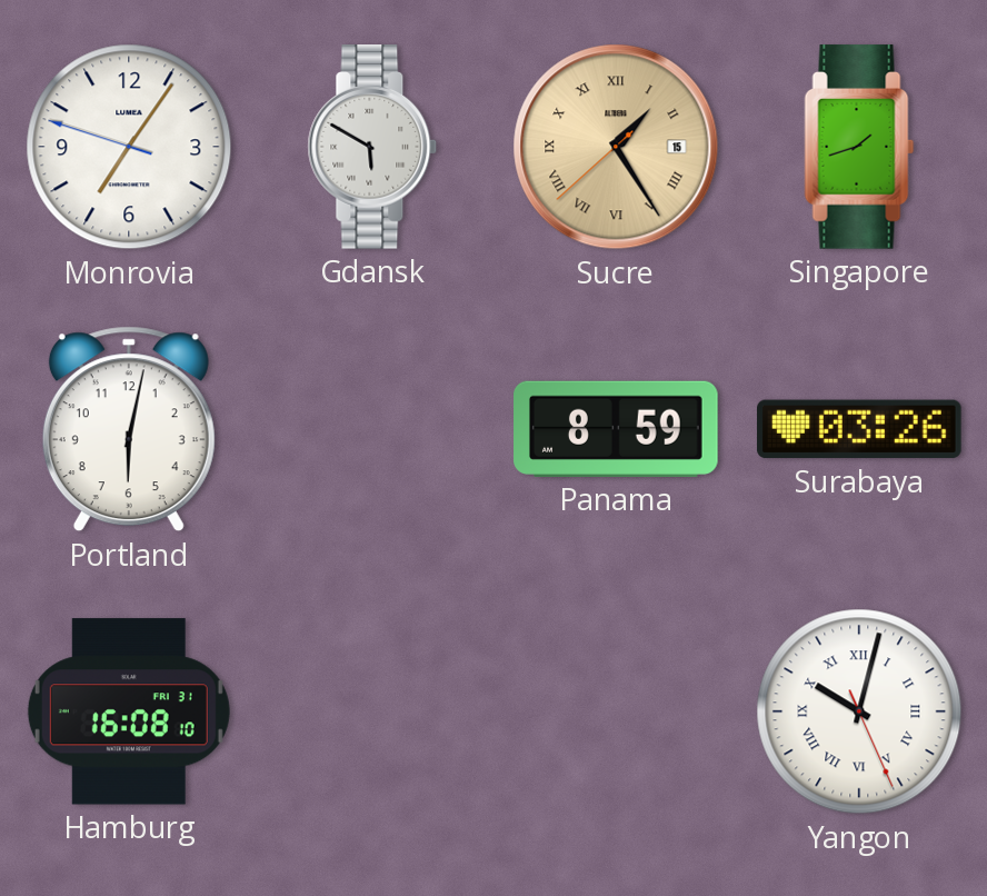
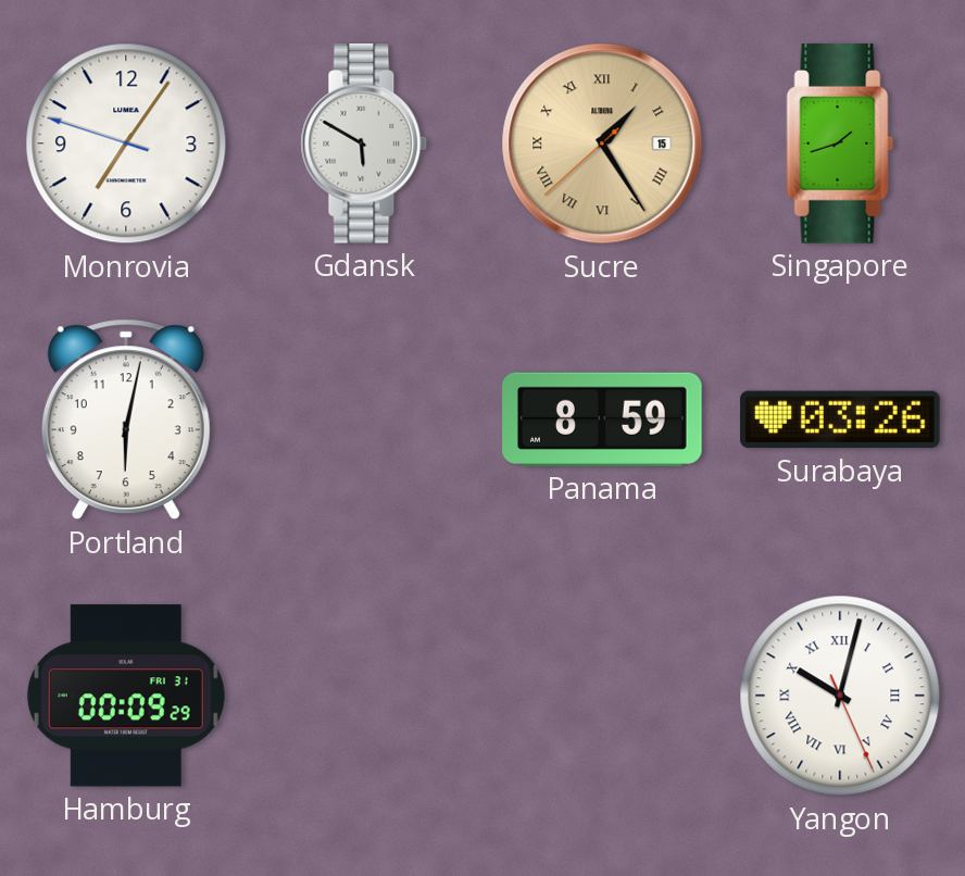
Hamburg: 16:08 -> 00:09
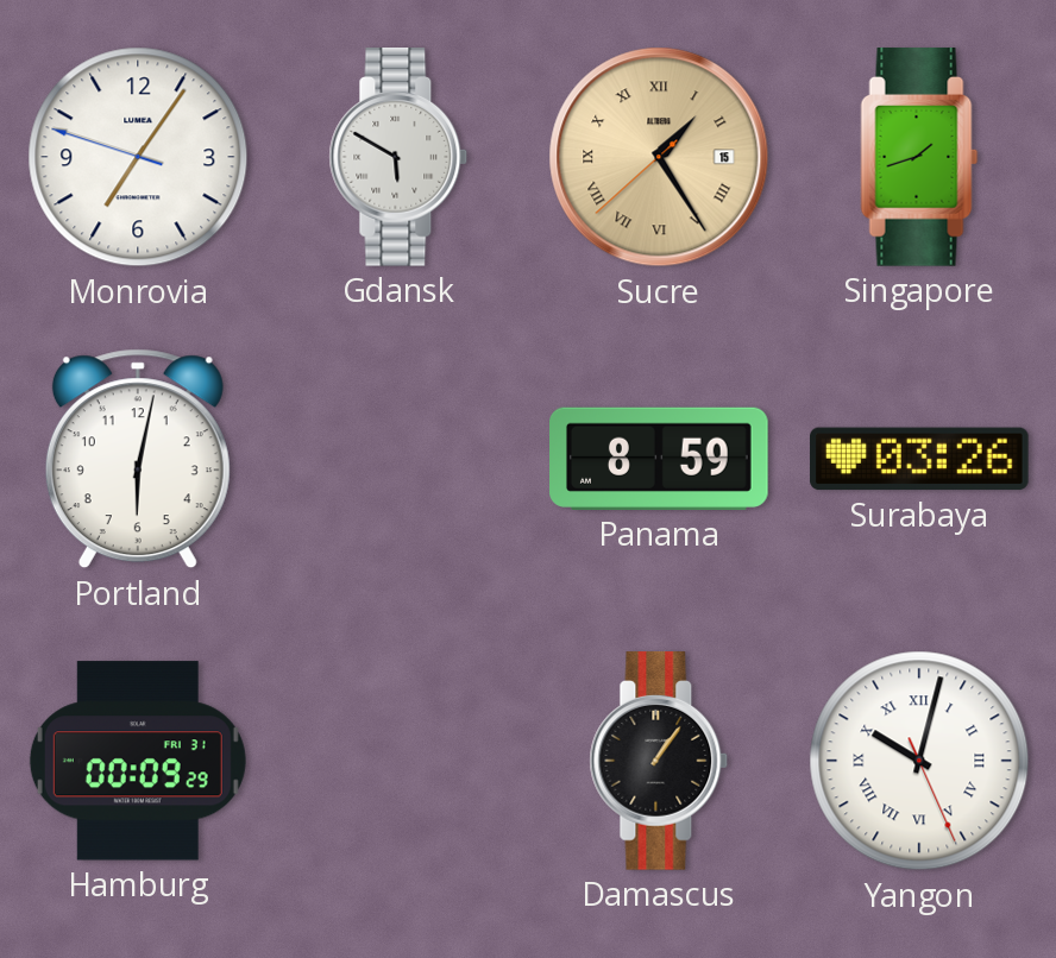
Damascus: none -> 1:06
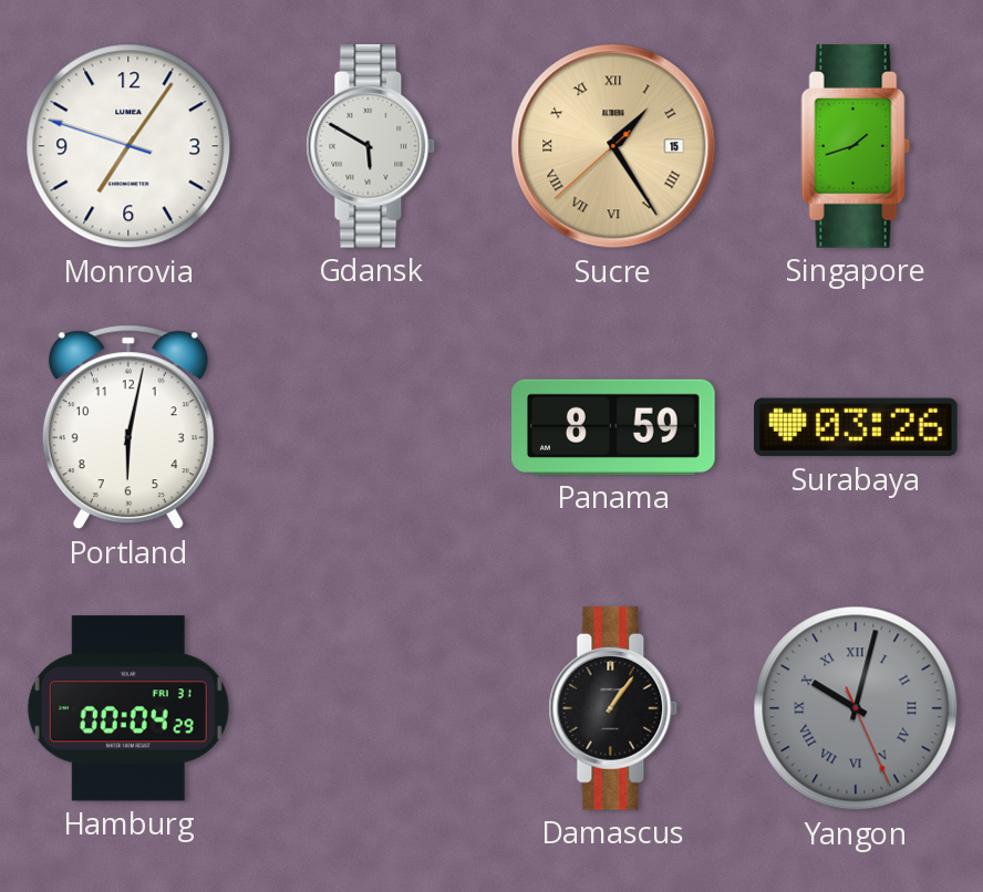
Hamburg: 00:09 -> 00:04
Yangon dial: white -> grey
